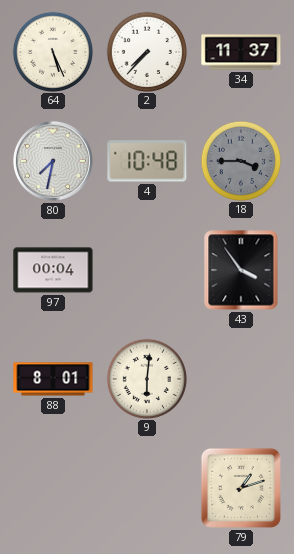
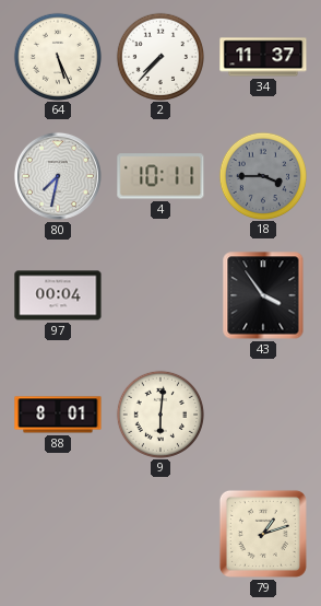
4: 10:48 -> 10:11
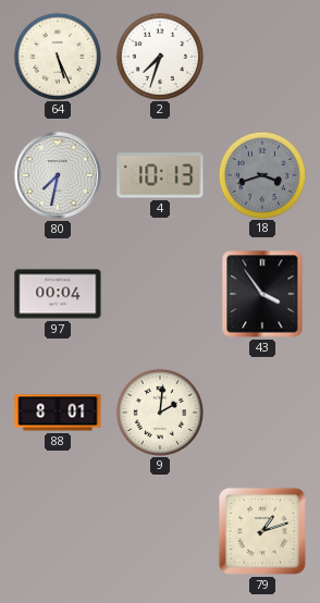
2: 7:37 -> 7:33
34: 11:37 -> none
4: 10:11 -> 10:13
18: 3:45 -> 3:42
9: 6:01 -> 2:01
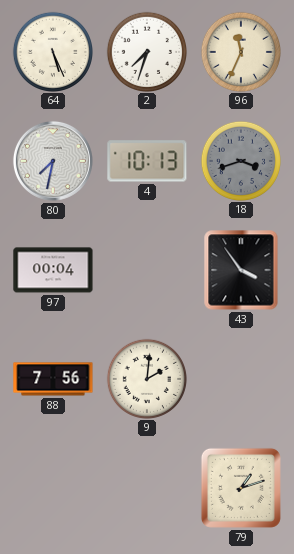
96: none -> 11:34
88: 8:01 -> 7:56
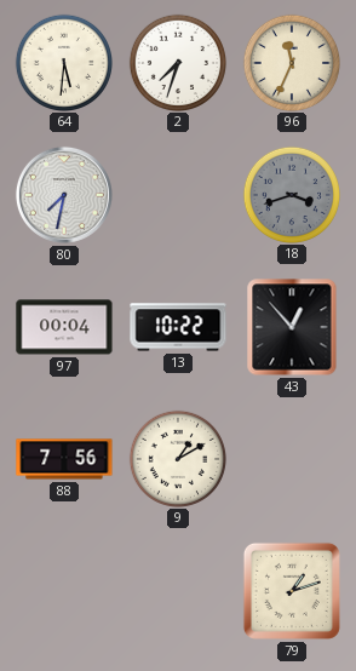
64: 5:26 -> 5:31
4: 10:13 -> none
13: none -> 10:22
43: 3:54 -> 12:53
9: 2:01 -> 1:10
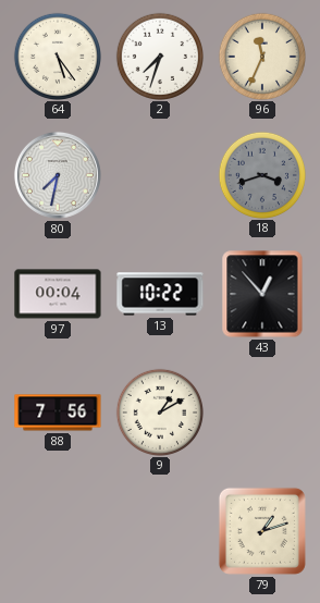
64: 5:31 -> 5:24
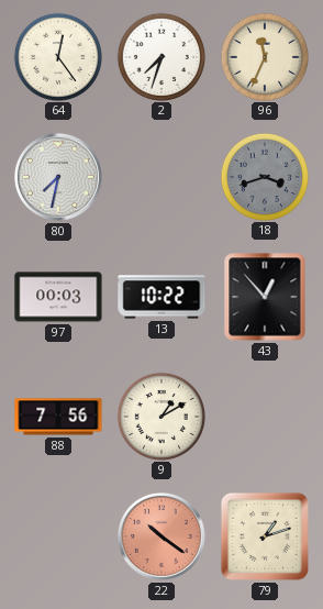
64: 5:24 -> 12:24
97: 00:04 -> 00:03
22: none -> 10:21
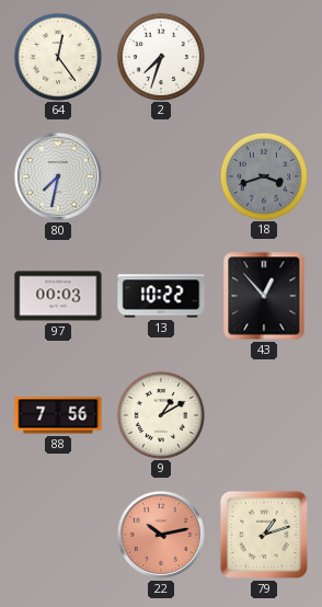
96: 11:34 -> none
22: 10:21 -> 10:13
